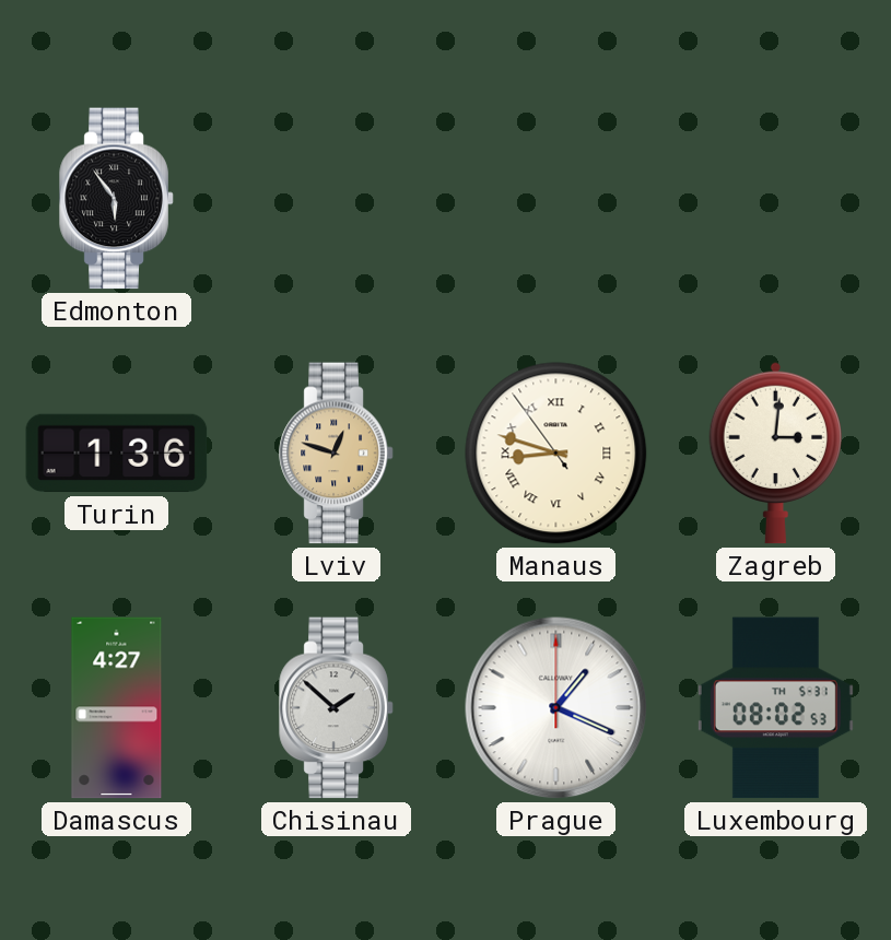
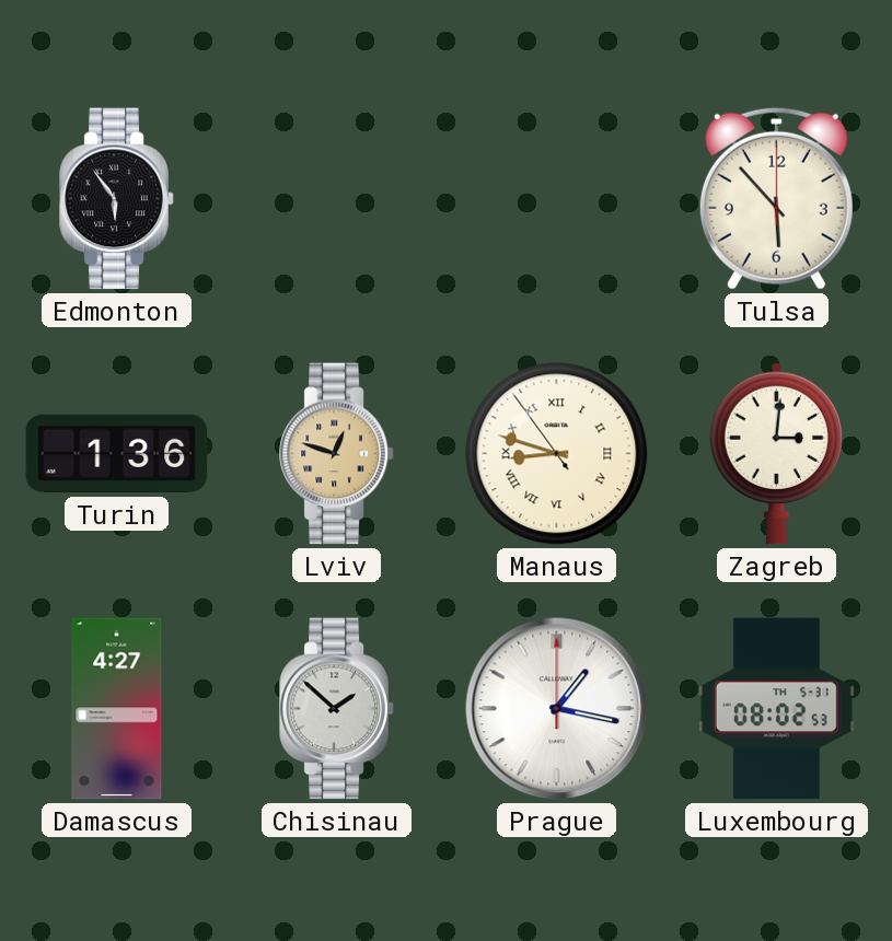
Tulsa: none -> 5:53
Prague: 1:19 -> 1:17
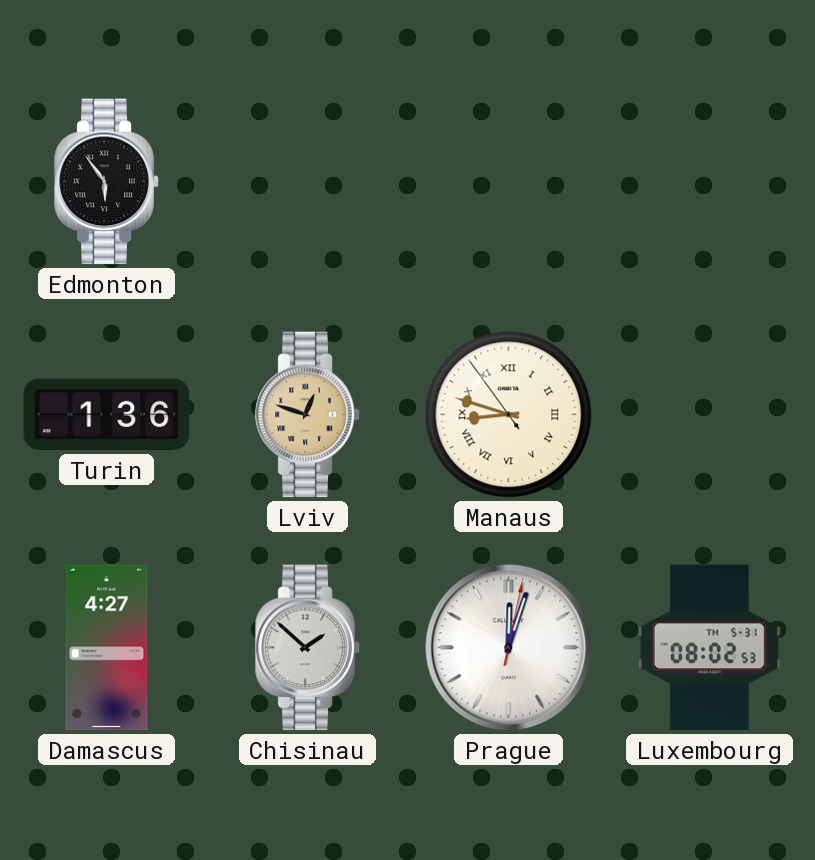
Tulsa: 5:53 -> none
Zagreb: 3:01 -> none
Prague: 1:17 -> 12:03
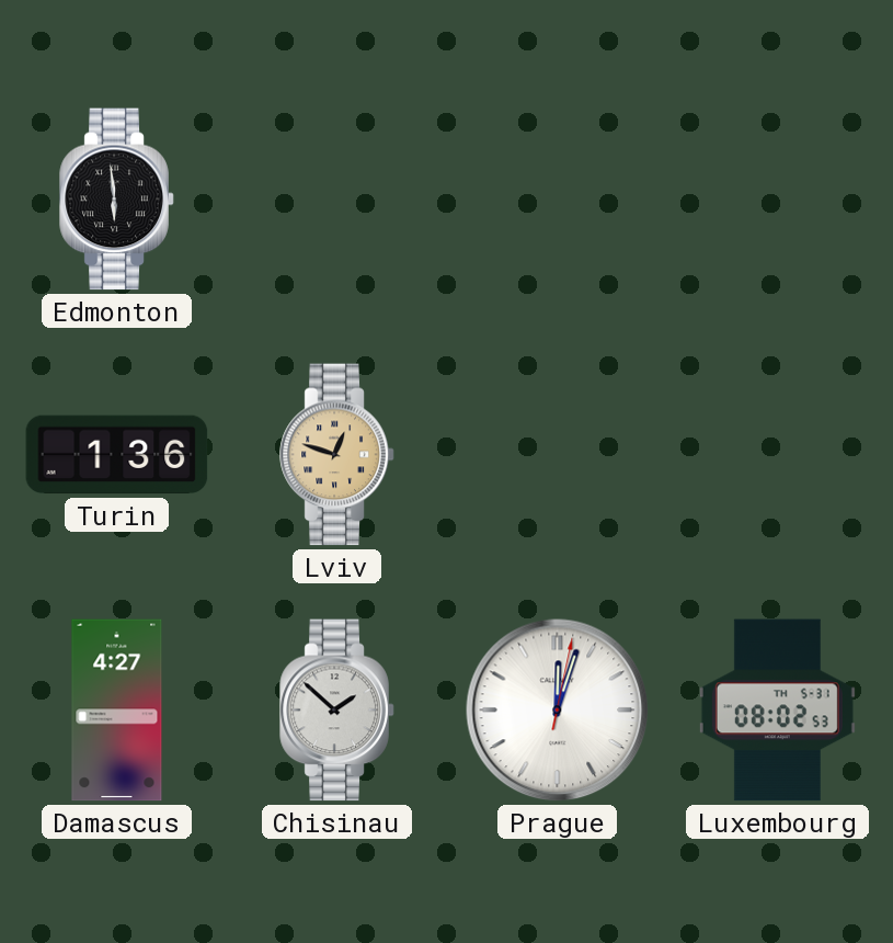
Edmonton: 5:54 -> 5:59
Manaus: 8:47 -> none
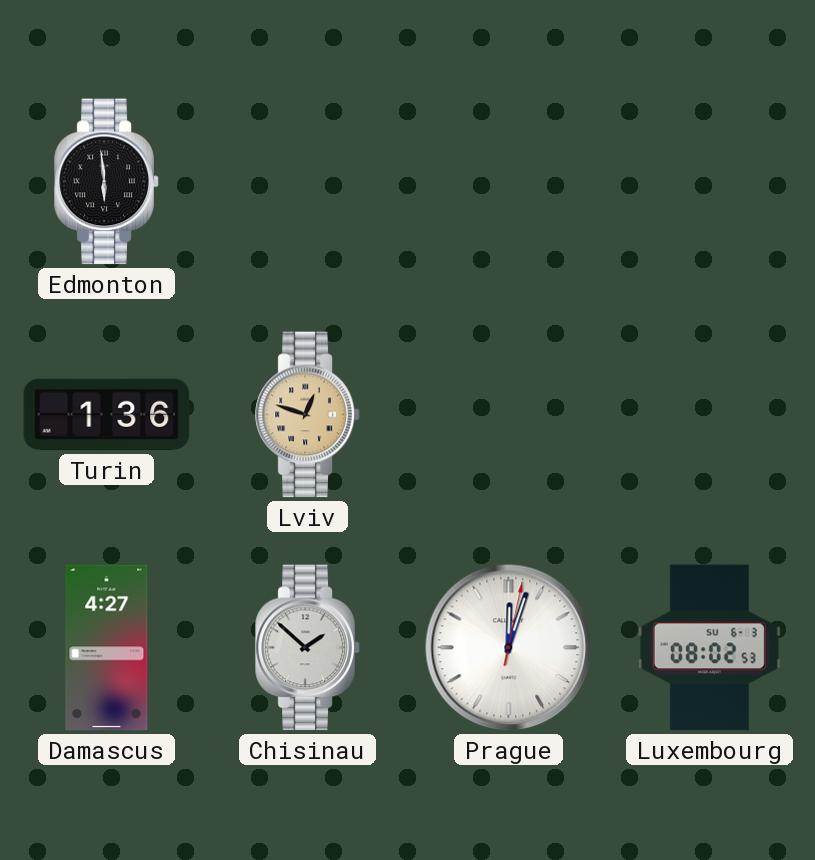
Luxembourg date: TH 5-31 -> SU 6-3
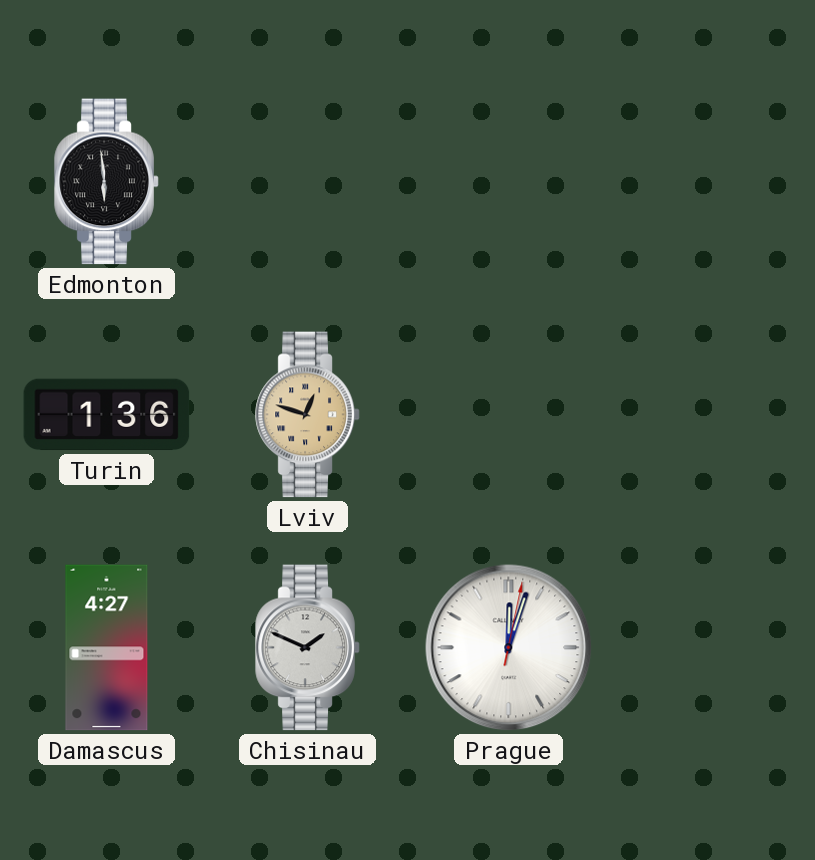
Chisinau: 1:52 -> 1:49
Luxembourg: 08:02 -> none
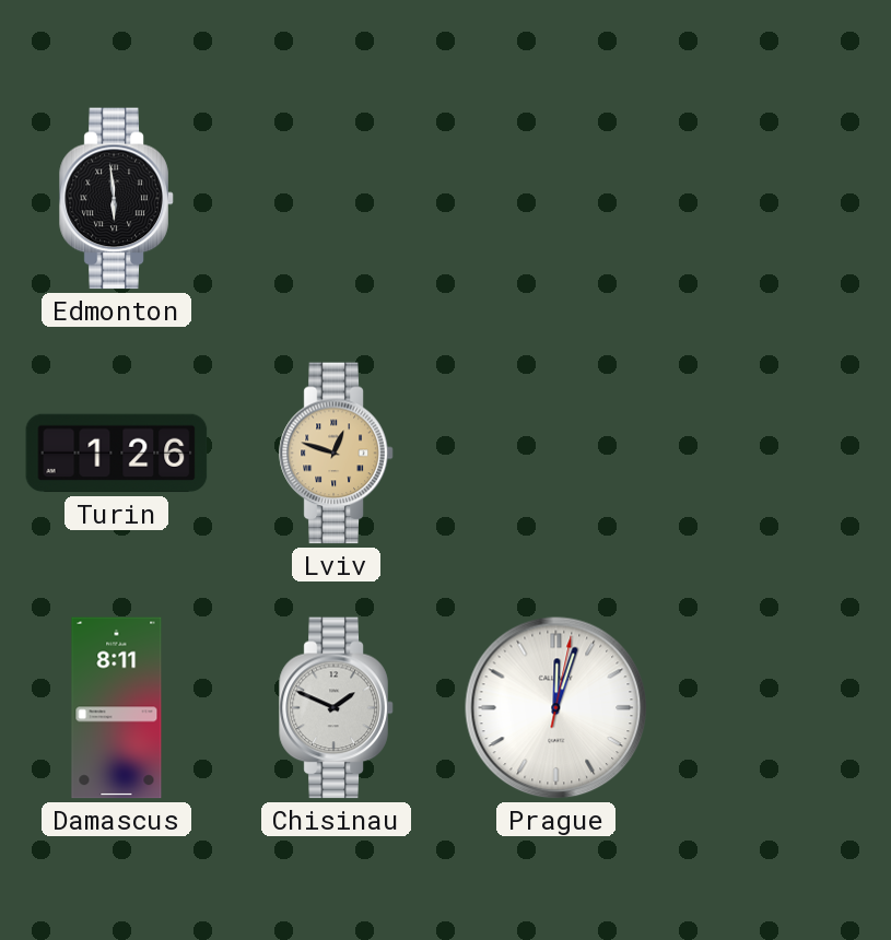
Turin: 1:36 -> 1:26
Damascus: 4:27 -> 8:11
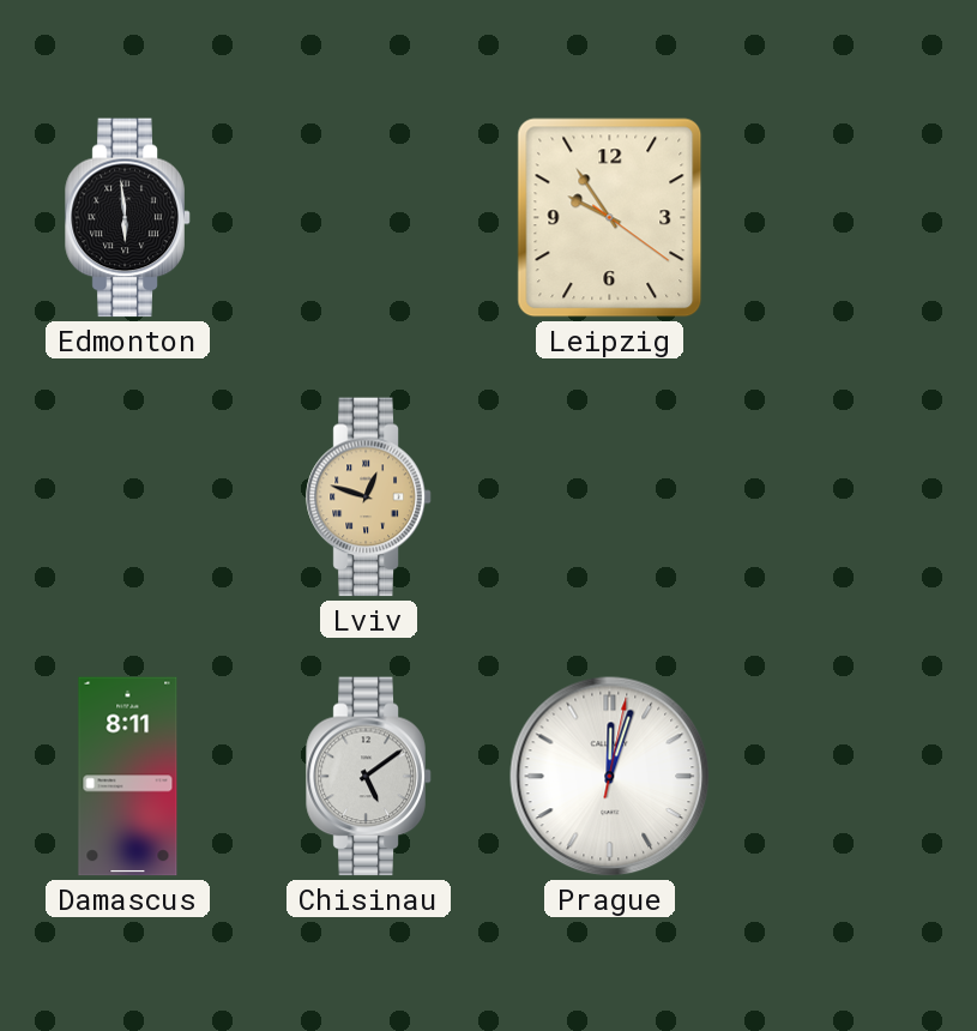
Leipzig: none -> 9:54
Turin: 1:26 -> none
Chisinau: 1:49 -> 5:09
